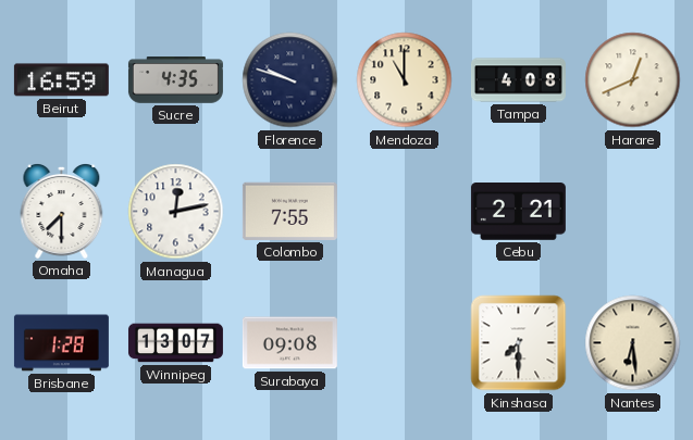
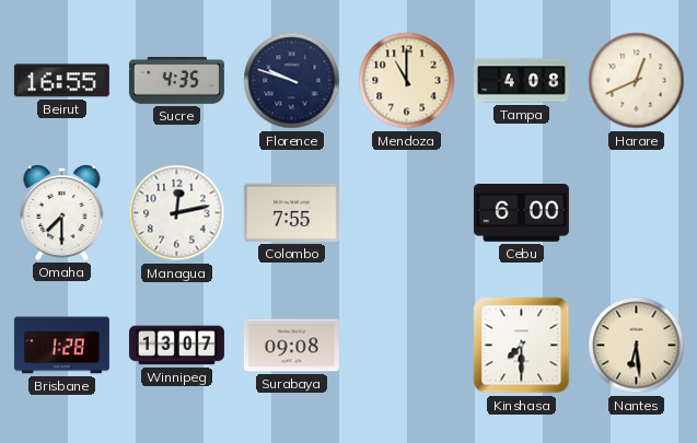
Beirut: 16:59 -> 16:55
Cebu: 2:21 -> 6:00
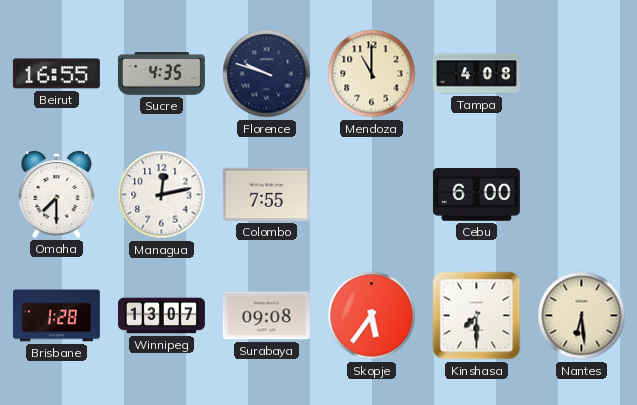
Harare: 12:41 -> none
Skopje: none -> 5:36
